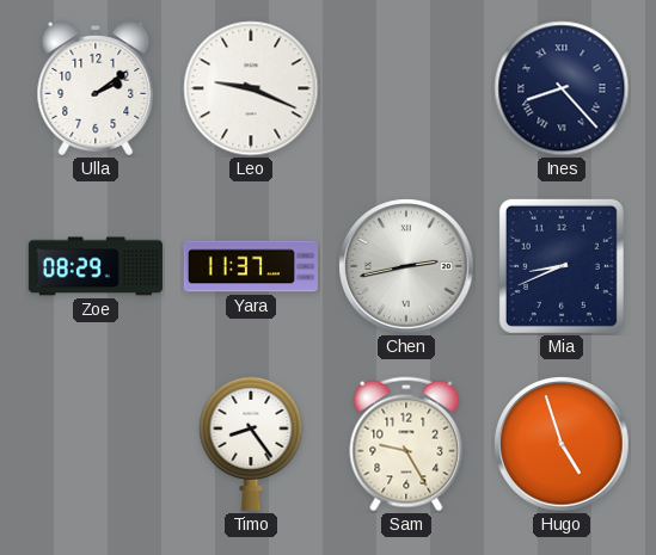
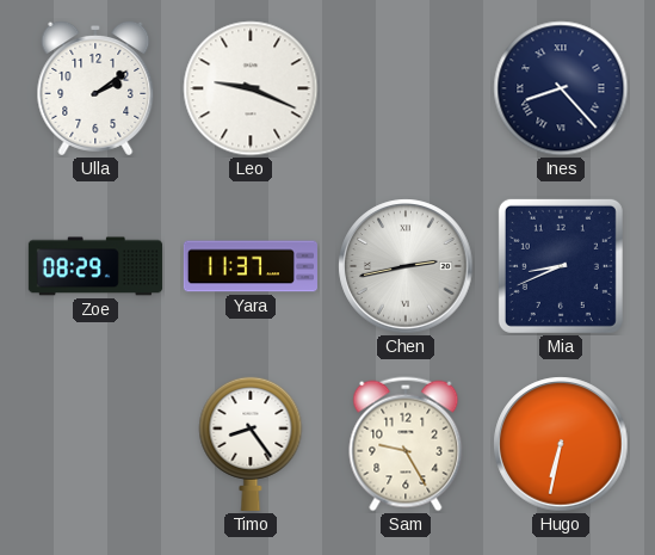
Hugo: 4:57 -> 6:32
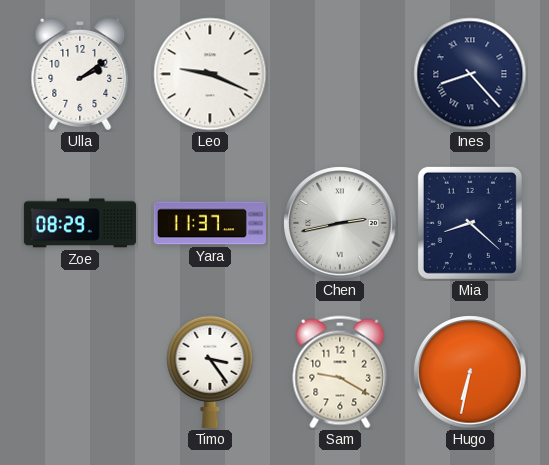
Mia: 8:41 -> 8:22
Timo: 8:24 -> 3:24
Sam: 9:25 -> 9:20
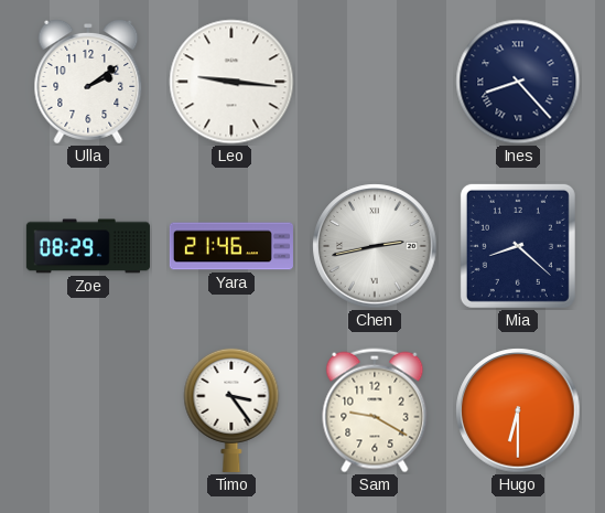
Leo: 9:19 -> 9:16
Yara: 11:37 -> 21:46
Hugo: 6:32 -> 6:30
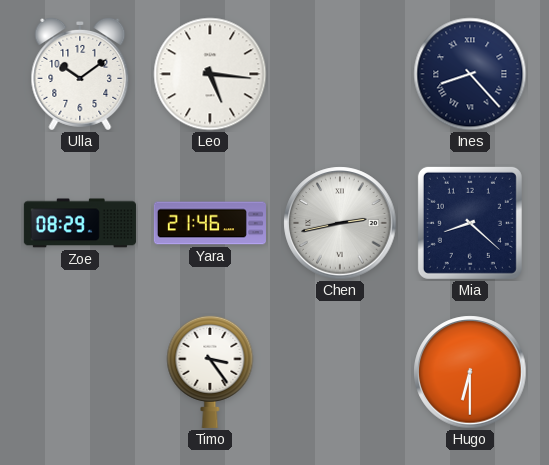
Ulla: 2:09 -> 10:09
Leo: 9:16 -> 5:16
Sam: 9:20 -> none
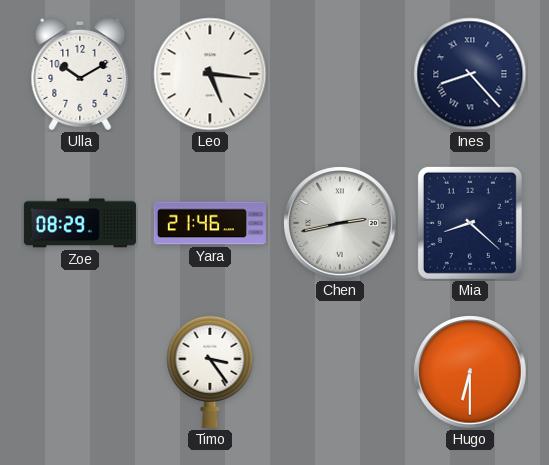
Ulla: 10:09 -> 10:10
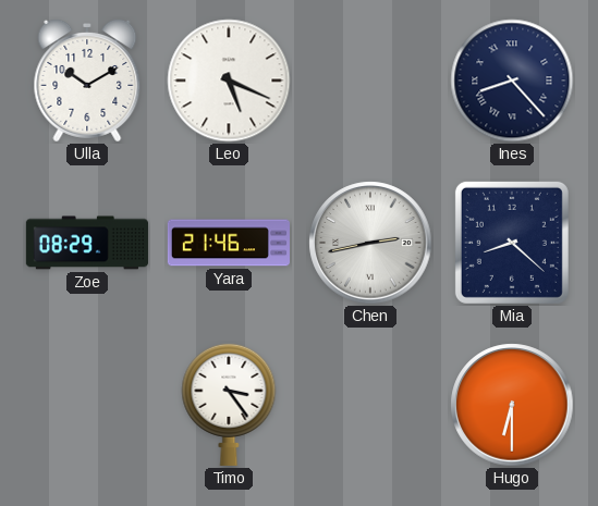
Leo: 5:16 -> 5:19
